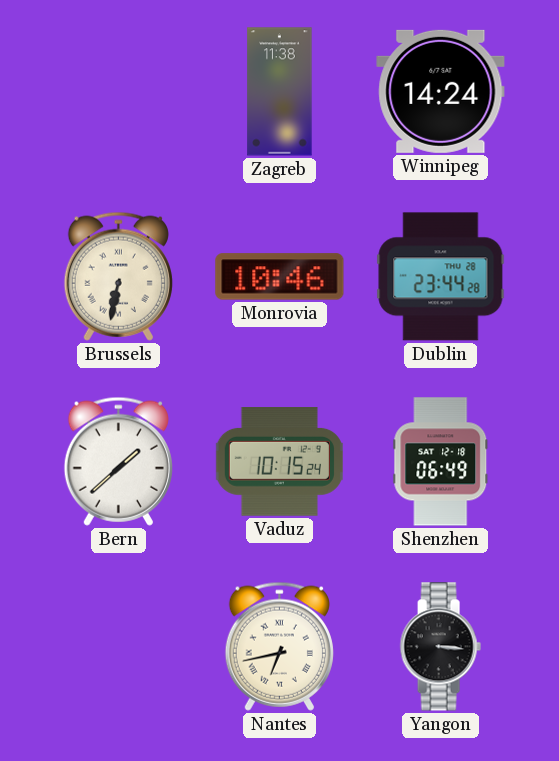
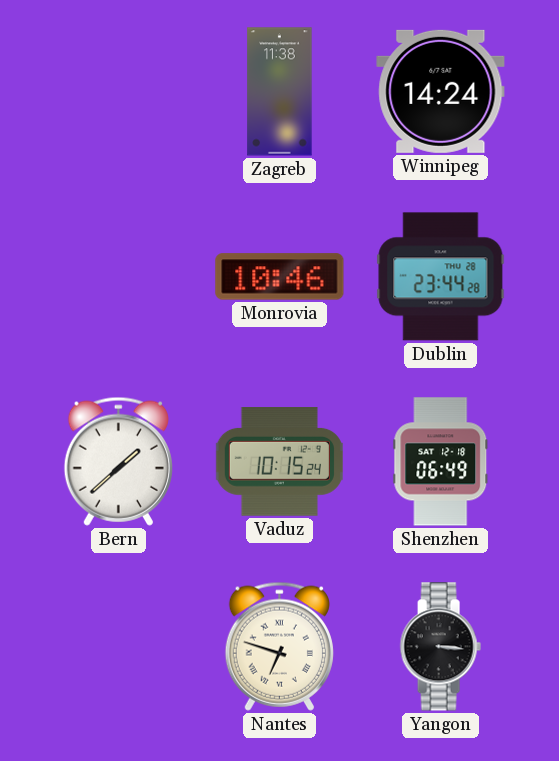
Brussels: 6:32 -> none
Nantes: 6:43 -> 6:48
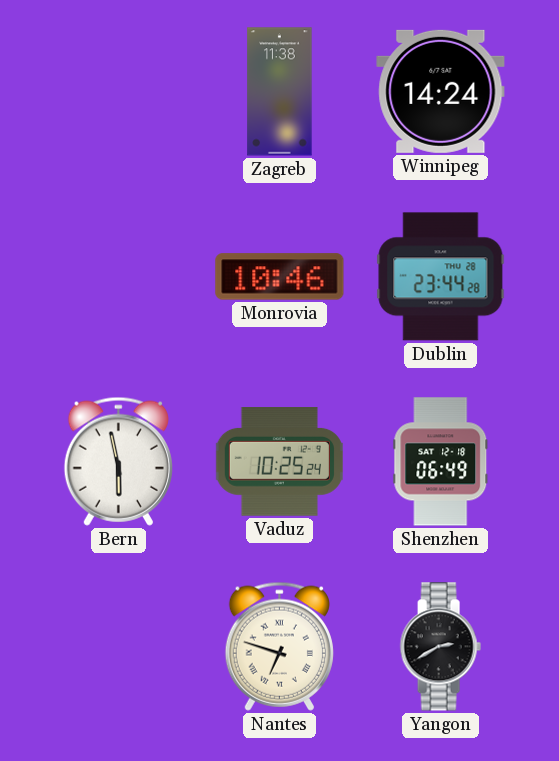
Bern: 1:38 -> 5:58
Vaduz: 10:15 -> 10:25
Yangon: 3:16 -> 2:40
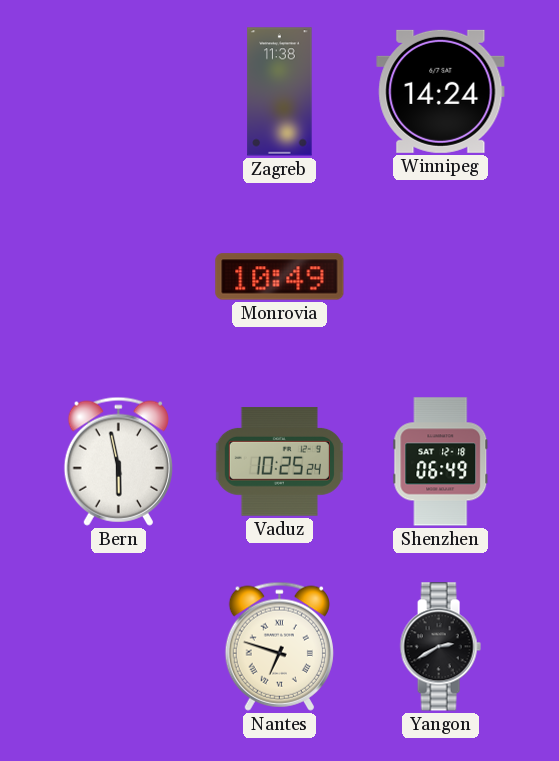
Monrovia: 10:46 -> 10:49
Dublin: 23:44 -> none
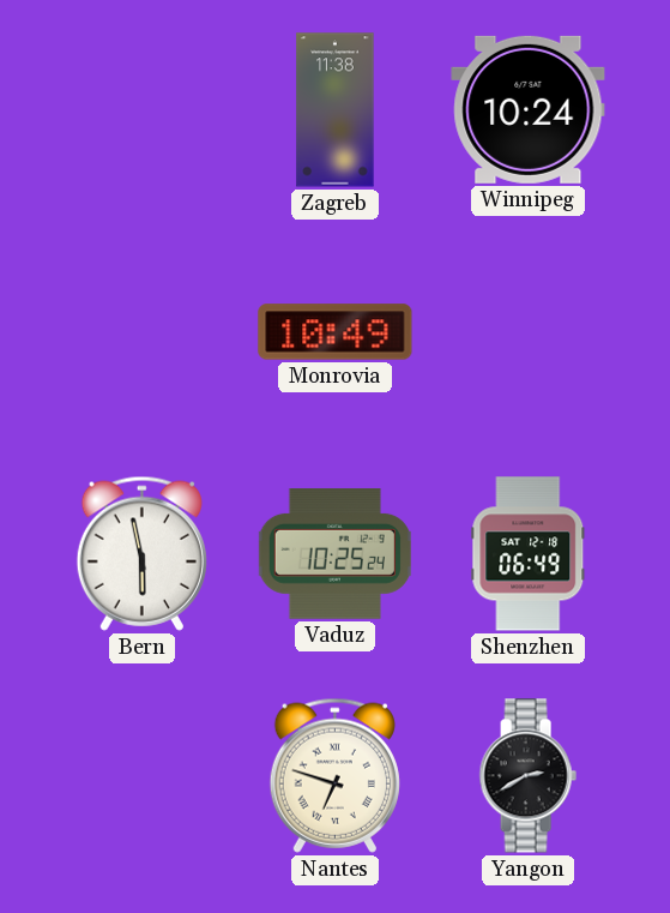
Winnipeg: 14:24 -> 10:24
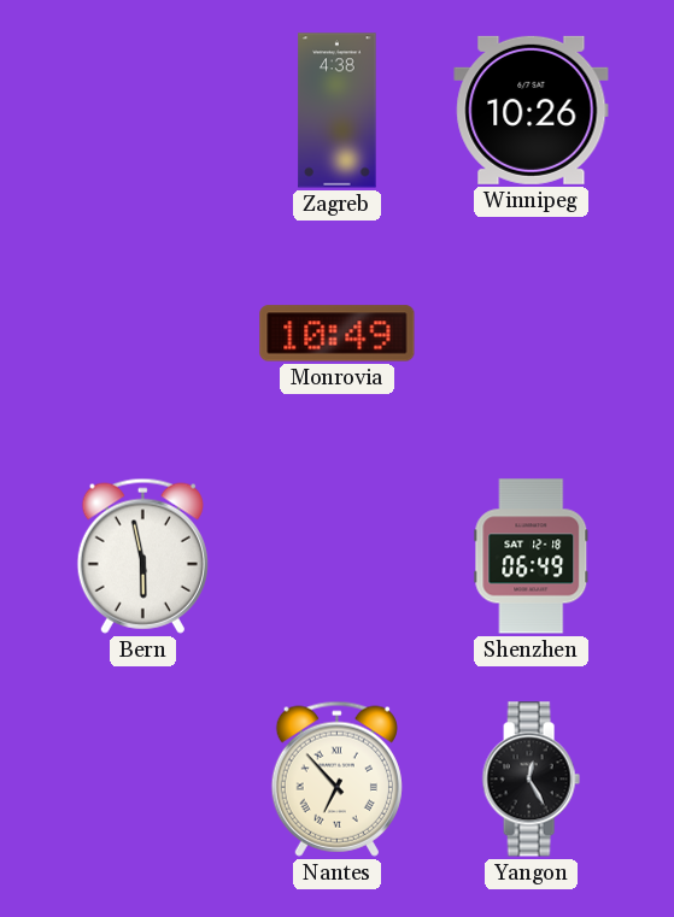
Zagreb: 11:38 -> 4:38
Winnipeg: 10:24 -> 10:26
Vaduz: 10:25 -> none
Nantes: 6:48 -> 6:53
Yangon: 2:40 -> 12:25
